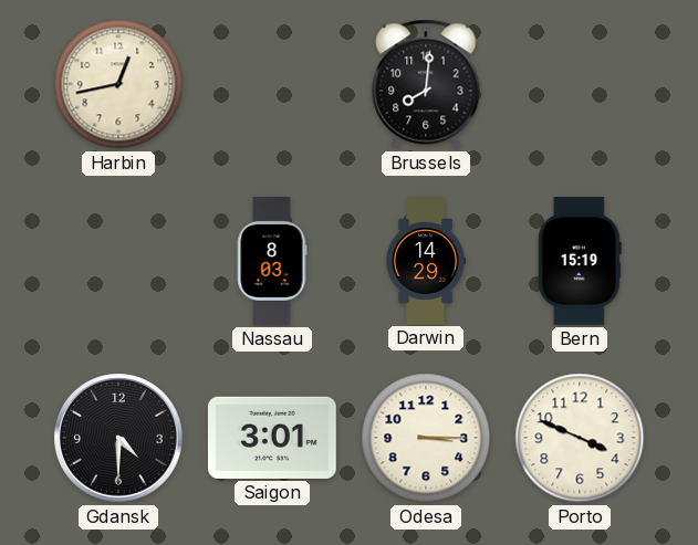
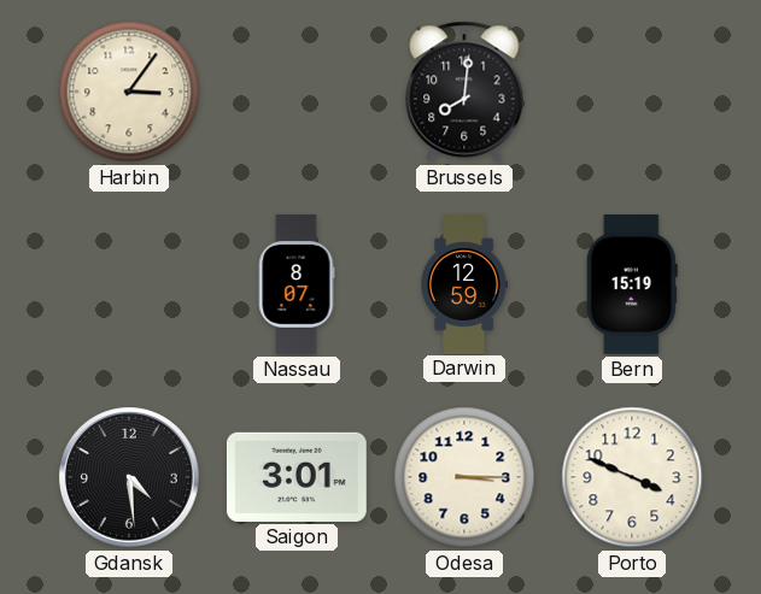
Harbin: 12:43 -> 3:06
Nassau: 8:03 -> 8:07
Darwin: 14:29 -> 12:59
Gdansk: 4:30 -> 4:29
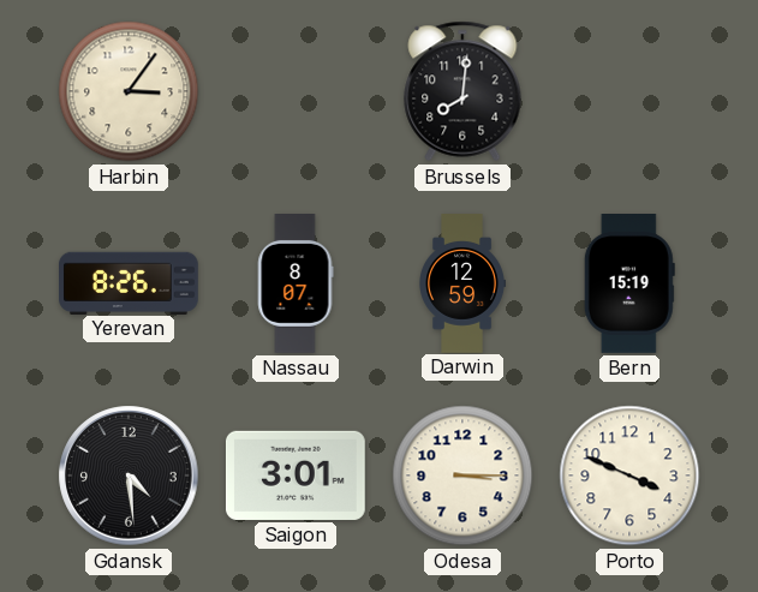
Yerevan: none -> 8:26
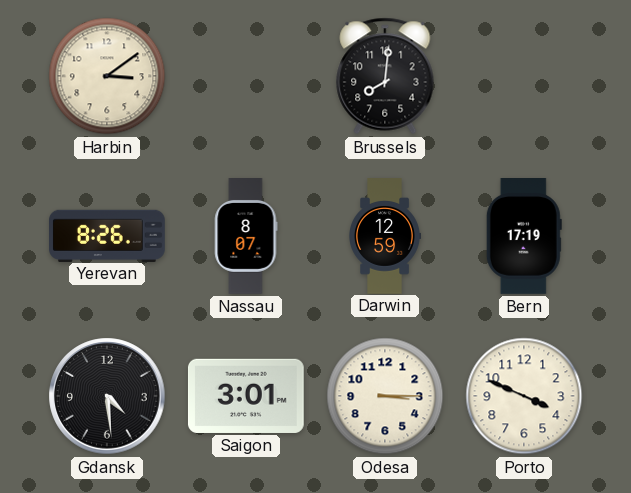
Harbin: 3:06 -> 3:09
Bern: 15:19 -> 17:19
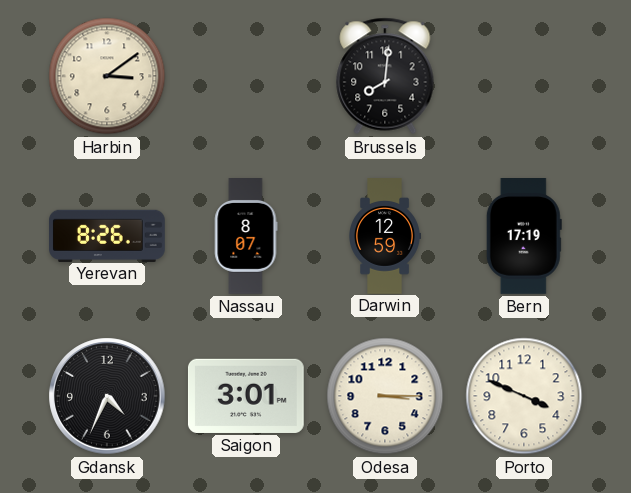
Gdansk: 4:29 -> 4:34
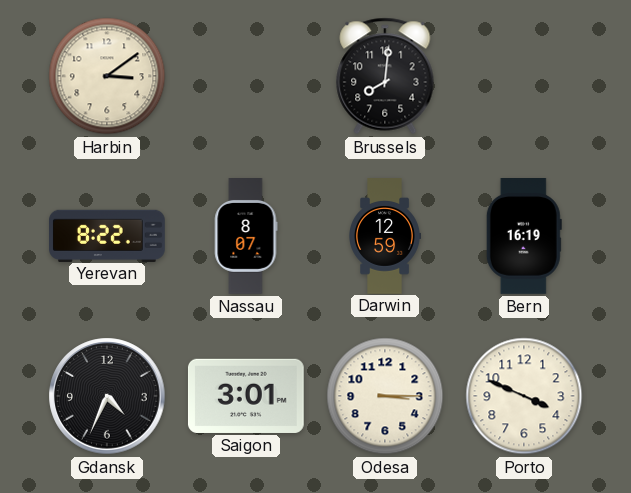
Yerevan: 8:26 -> 8:22
Bern: 17:19 -> 16:19
